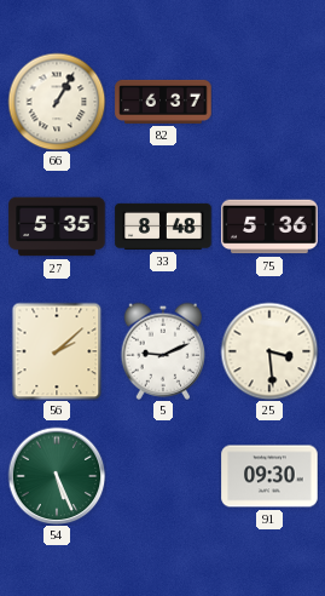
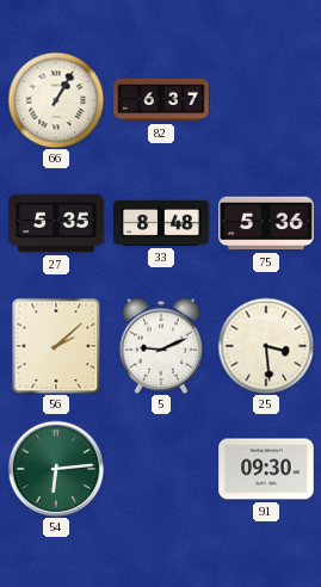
54: 5:26 -> 6:14
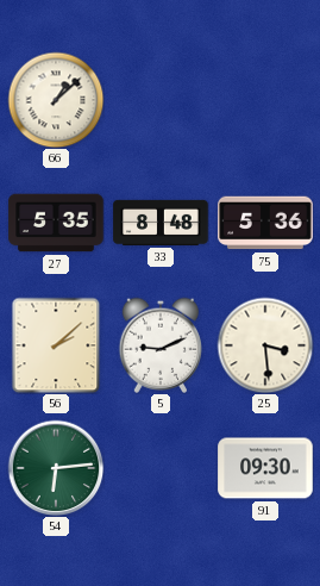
66: 1:05 -> 1:08
82: 6:37 -> none
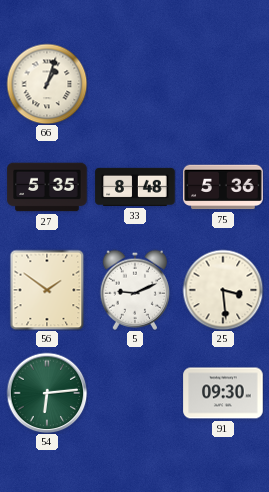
66: 1:08 -> 1:03
56: 2:08 -> 1:51
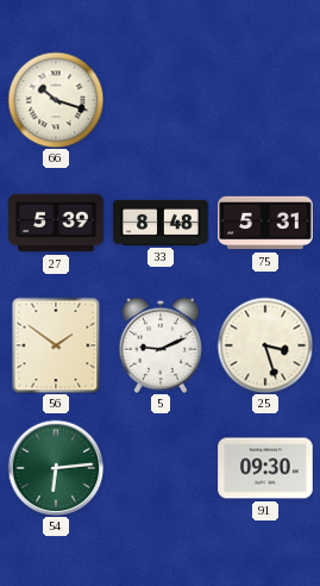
66: 1:03 -> 10:18
27: 5:35 -> 5:39
75: 5:36 -> 5:31
25: 3:29 -> 3:27
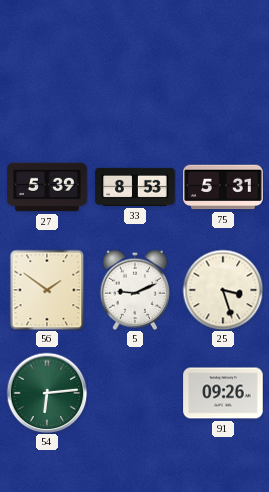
66: 10:18 -> none
33: 8:48 -> 8:53
91: 09:30 -> 09:26
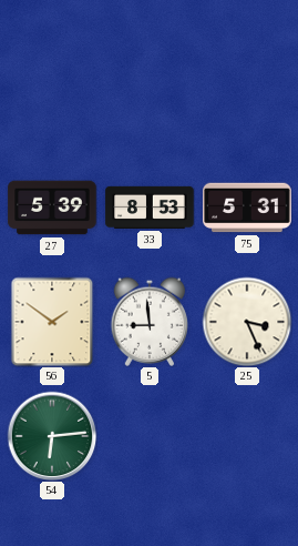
5: 9:11 -> 8:59
25: 3:27 -> 3:26
91: 09:26 -> none
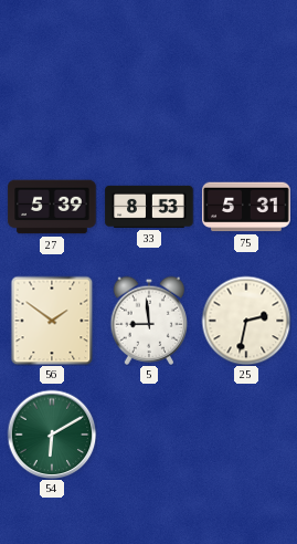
25: 3:26 -> 2:32
54: 6:14 -> 6:10
